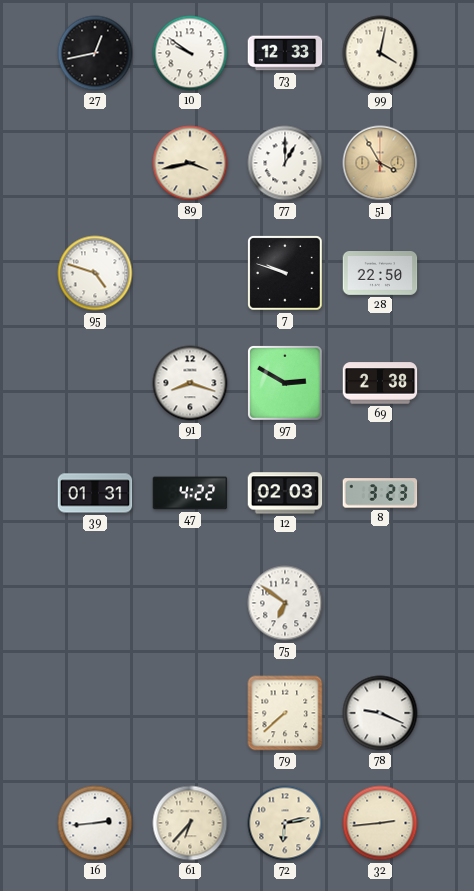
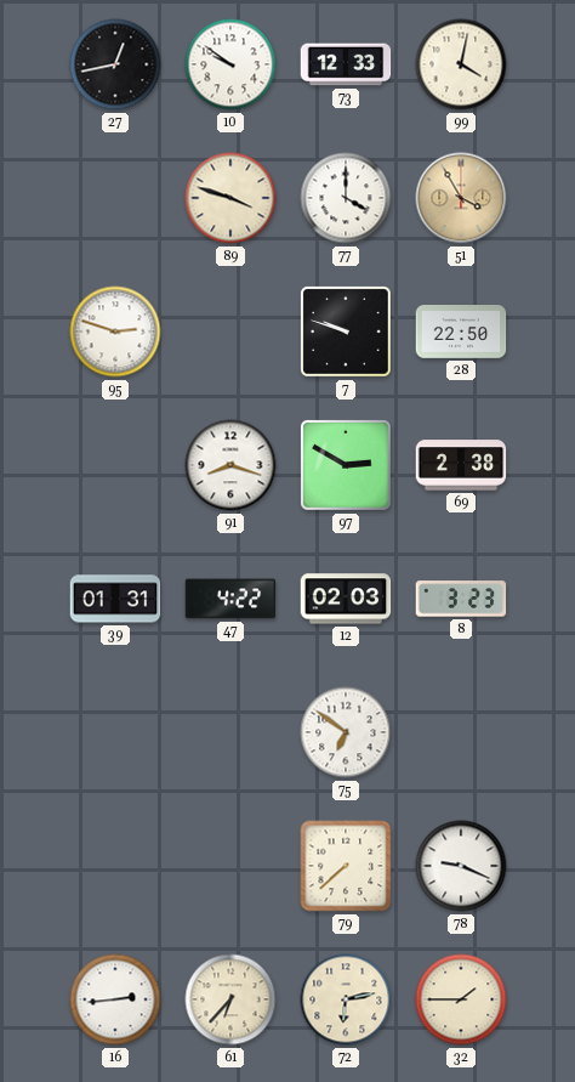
89: 3:43 -> 3:48
77: 1:00 -> 4:00
95: 4:48 -> 2:48
32: 2:44 -> 1:45
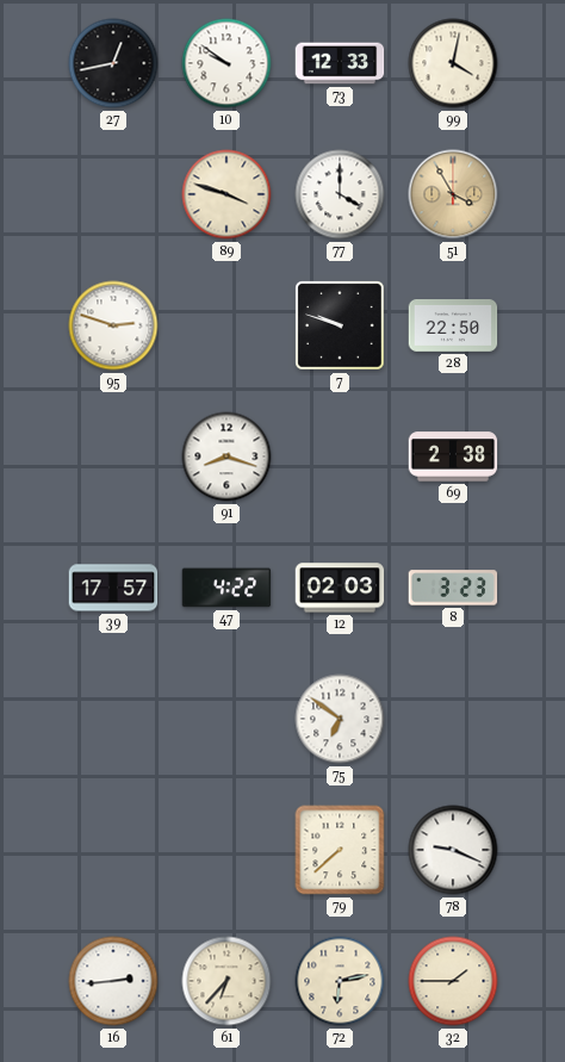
97: 2:50 -> none
39: 01:31 -> 17:57
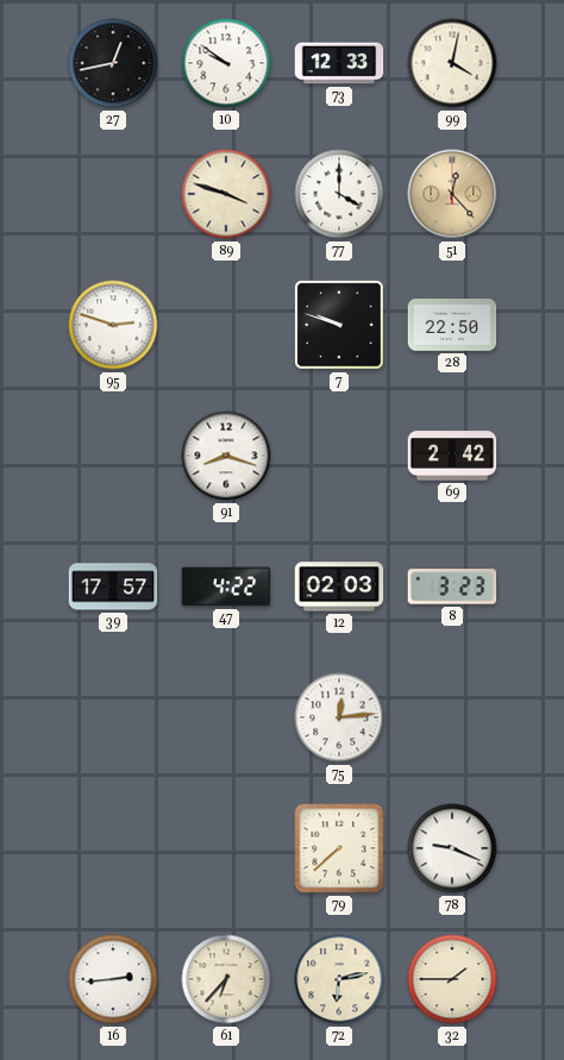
51: 3:55 -> 12:23
69: 2:38 -> 2:42
75: 6:51 -> 12:14
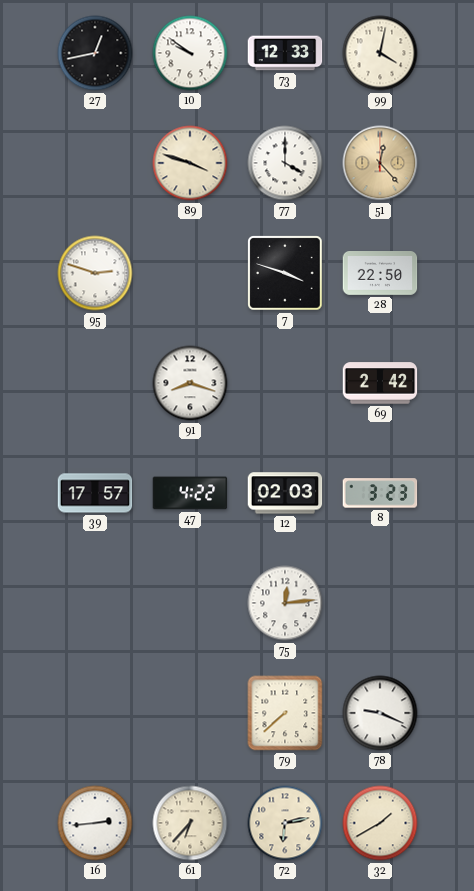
7: 9:48 -> 3:48
32: 1:45 -> 1:40
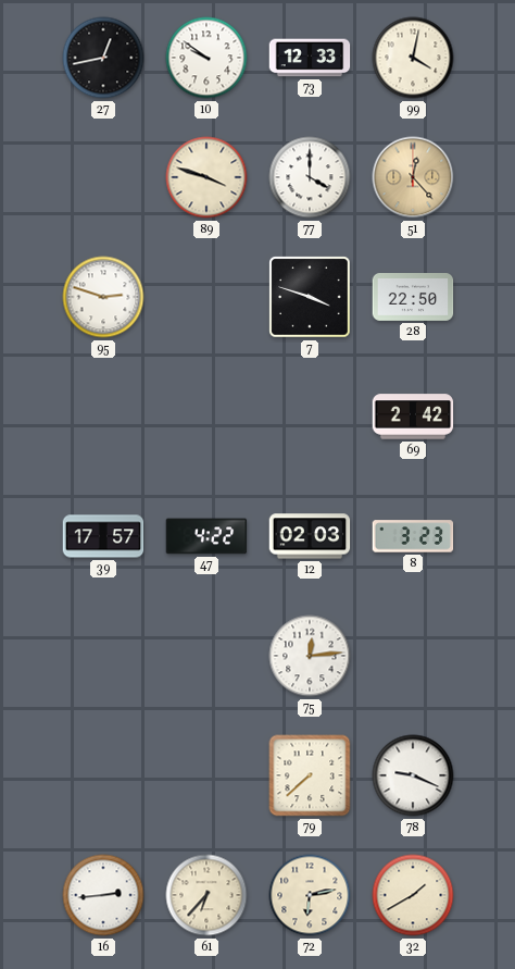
91: 8:18 -> none
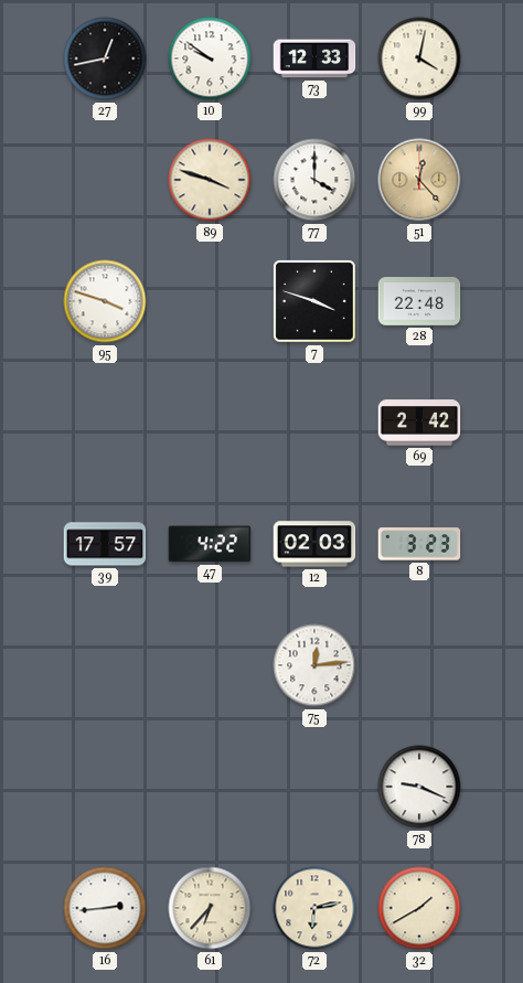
95: 2:48 -> 3:48
28: 22:50 -> 22:48
79: 7:38 -> none
